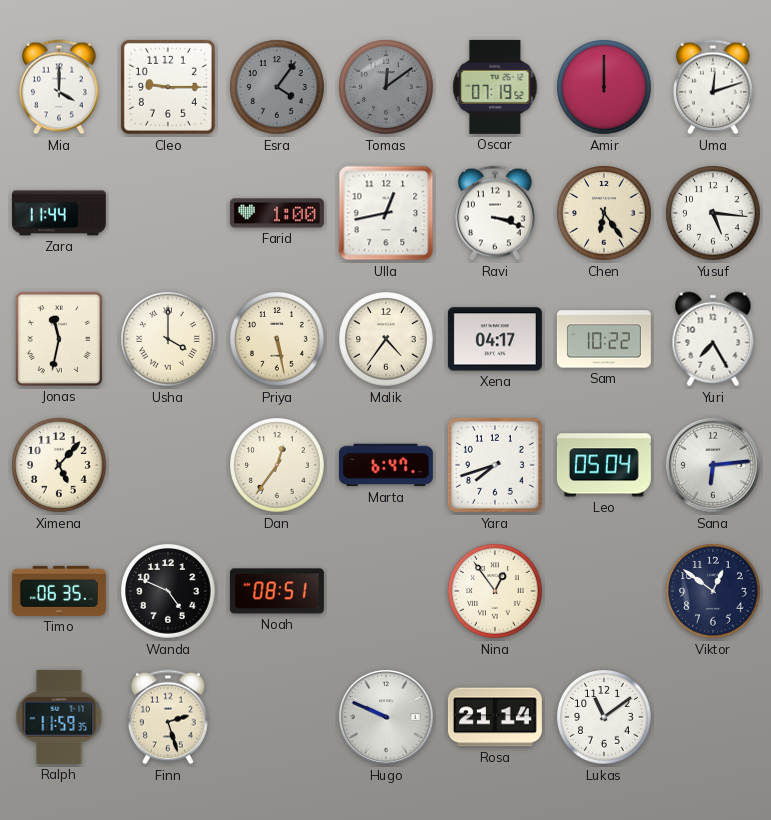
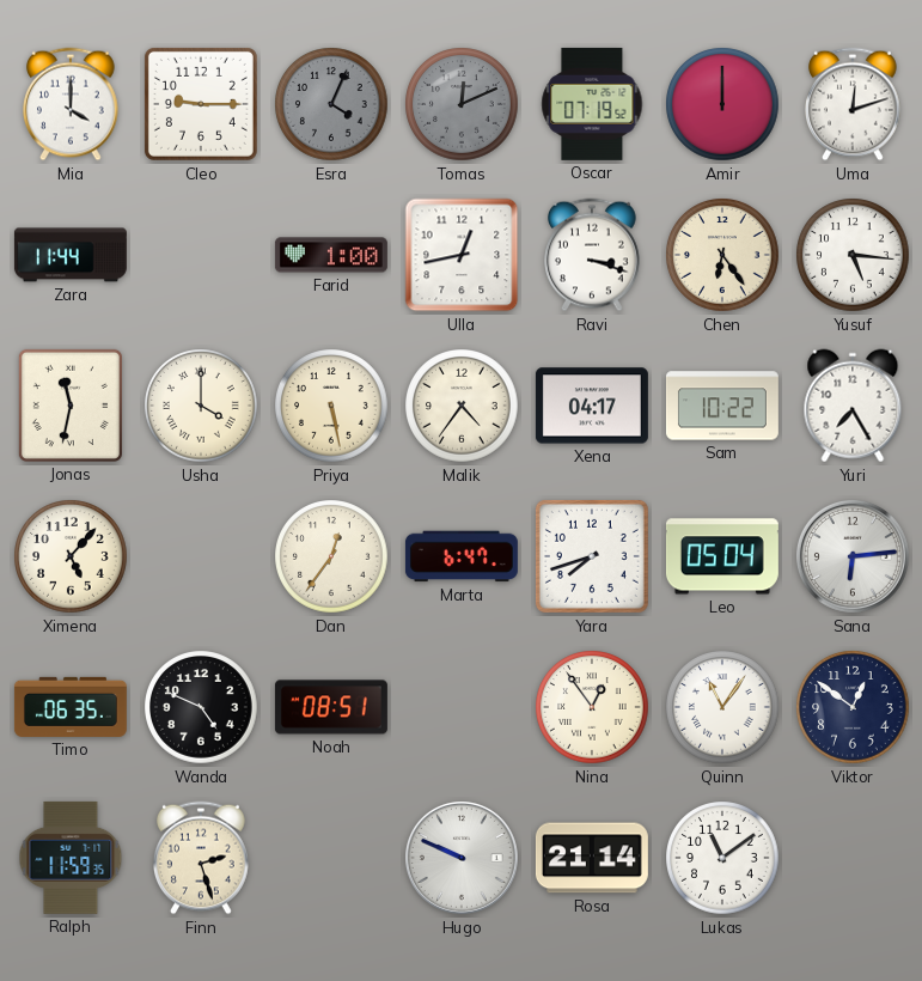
Esra: 4:06 -> 4:04
Tomas: 12:09 -> 12:11
Quinn: none -> 11:06
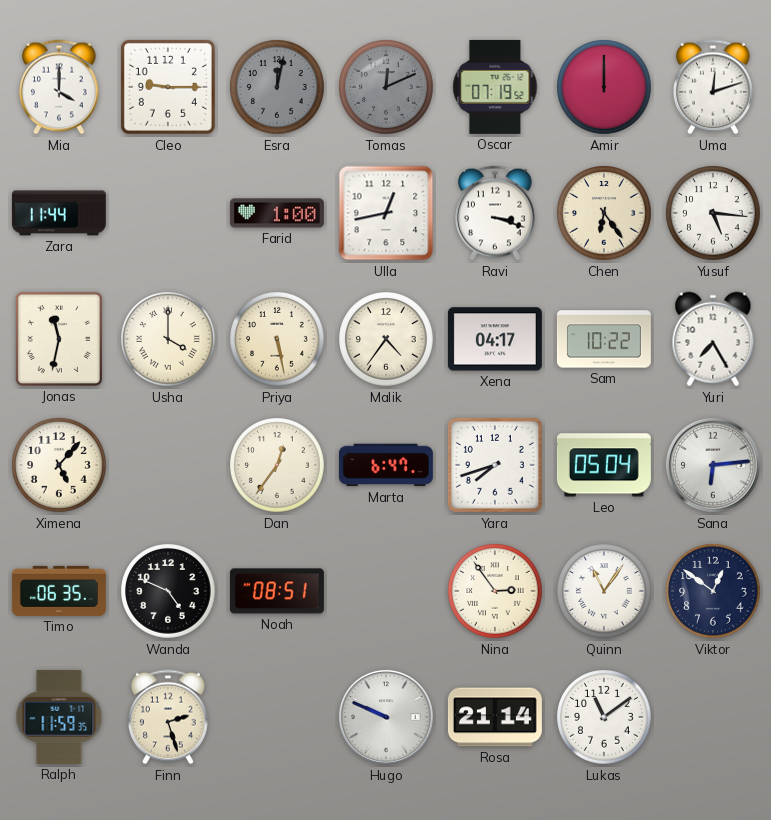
Esra: 4:04 -> 12:02
Nina: 12:54 -> 2:54
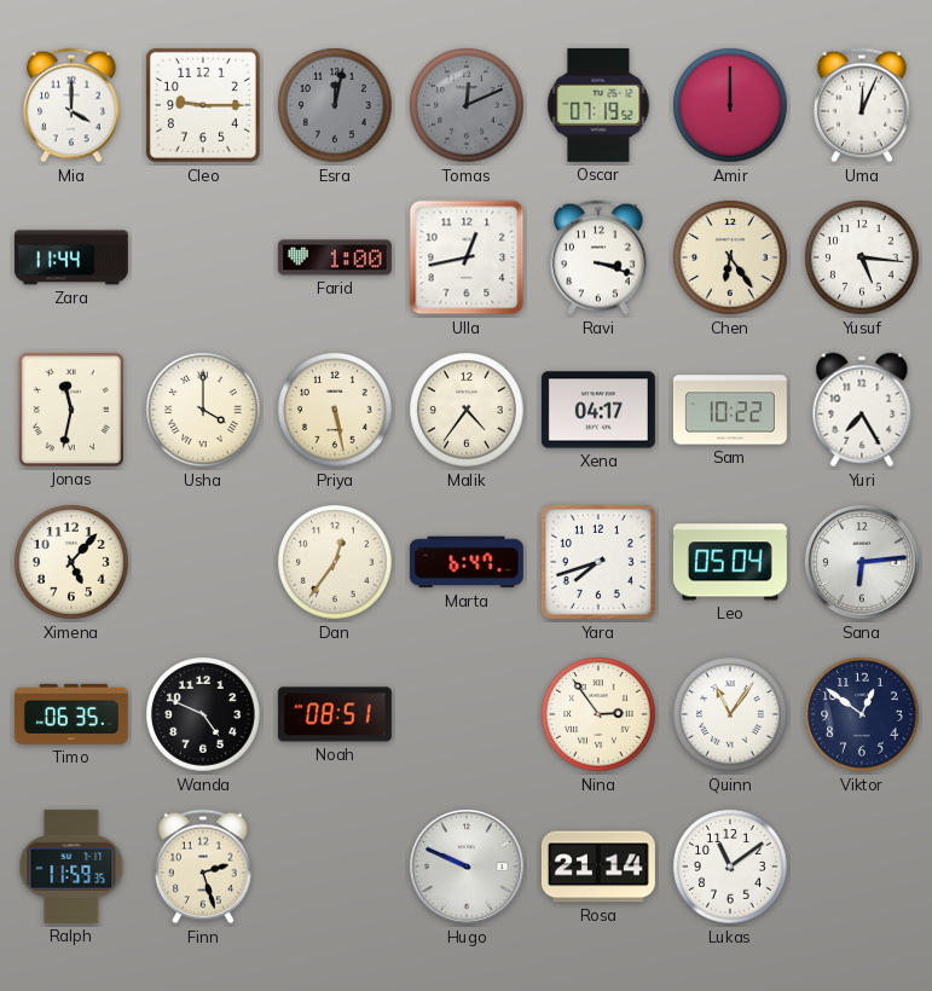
Uma: 12:12 -> 12:04
